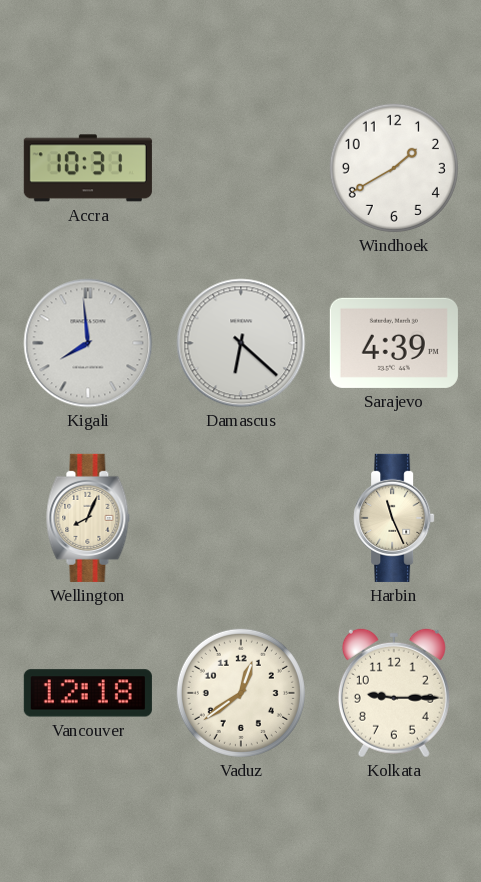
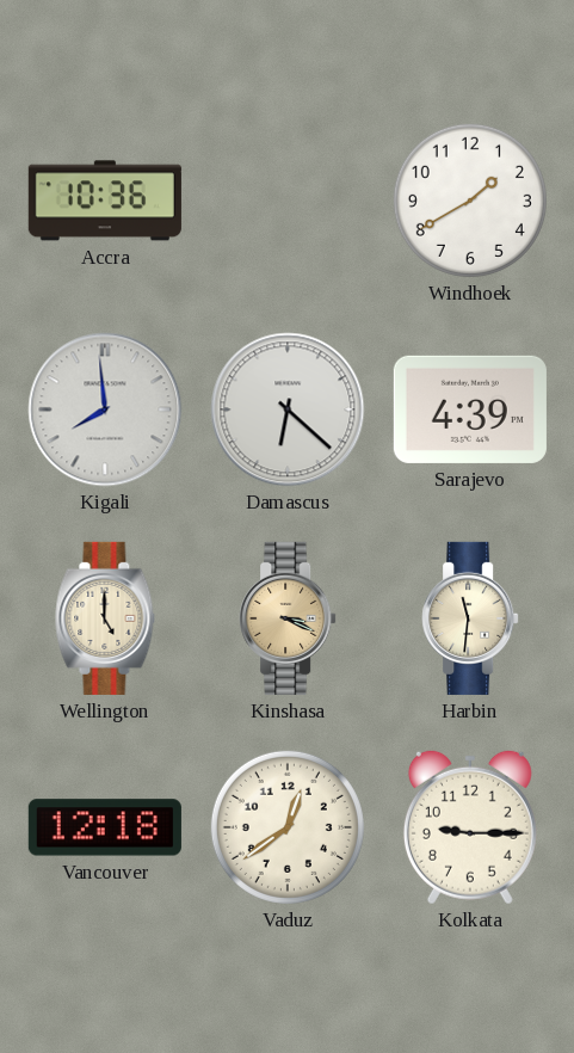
Accra: 10:31 -> 10:36
Wellington: 8:04 -> 5:00
Kinshasa: none -> 3:19
Harbin: 11:26 -> 11:31
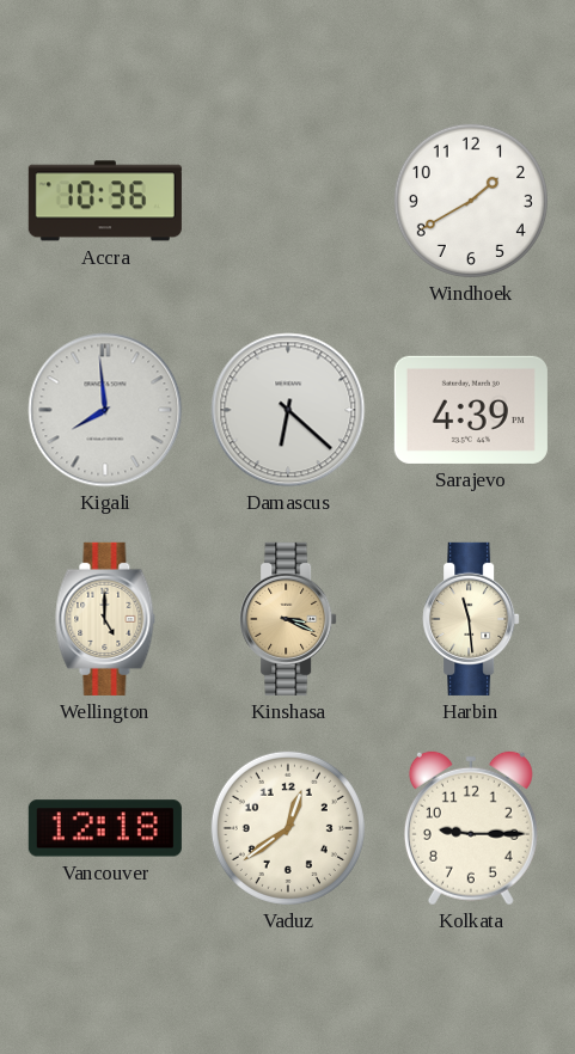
Harbin: 11:31 -> 11:29
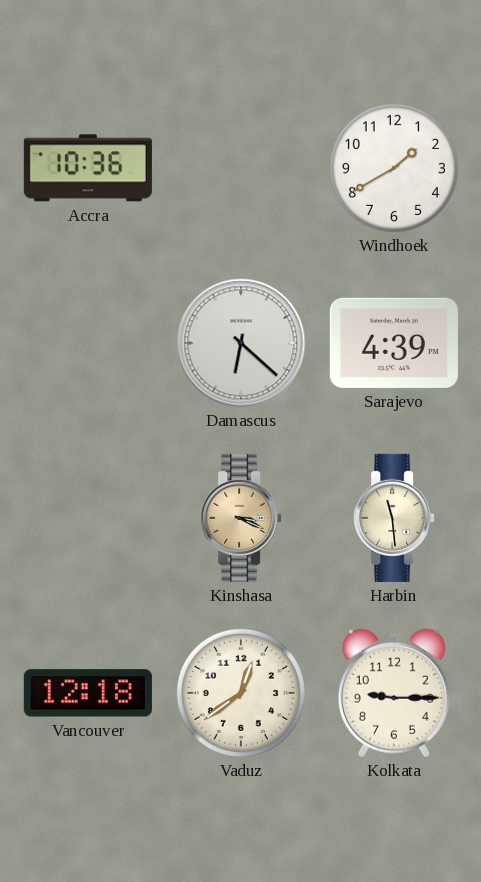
Kigali: 7:59 -> none
Wellington: 5:00 -> none
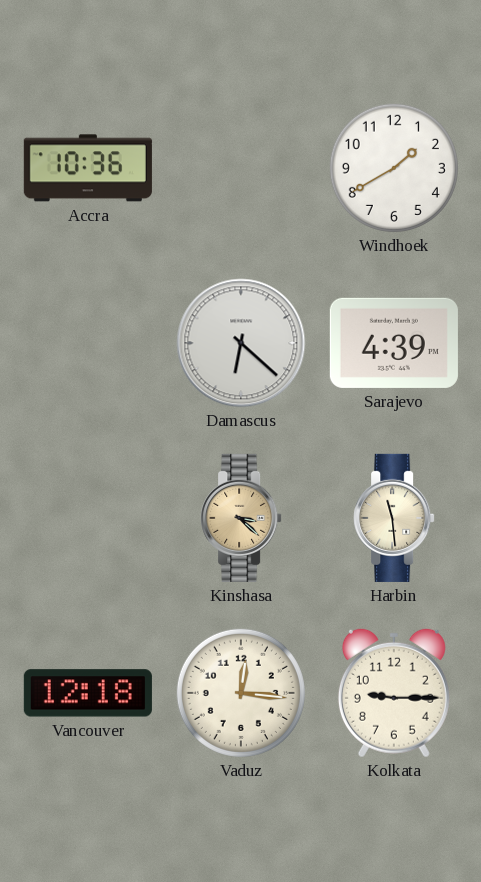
Kinshasa: 3:19 -> 3:22
Vaduz: 12:39 -> 12:16
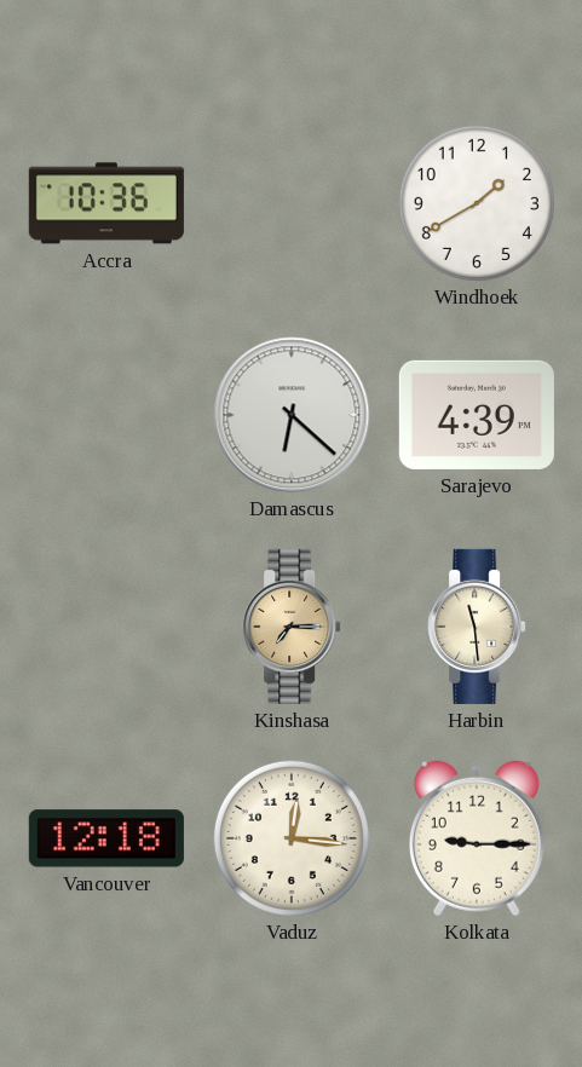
Kinshasa: 3:22 -> 7:15
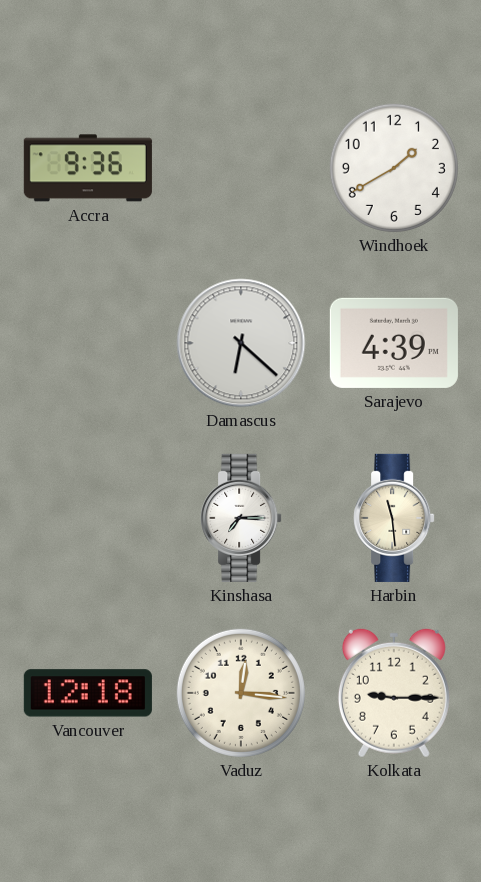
Accra: 10:36 -> 9:36
Kinshasa dial: champagne -> white
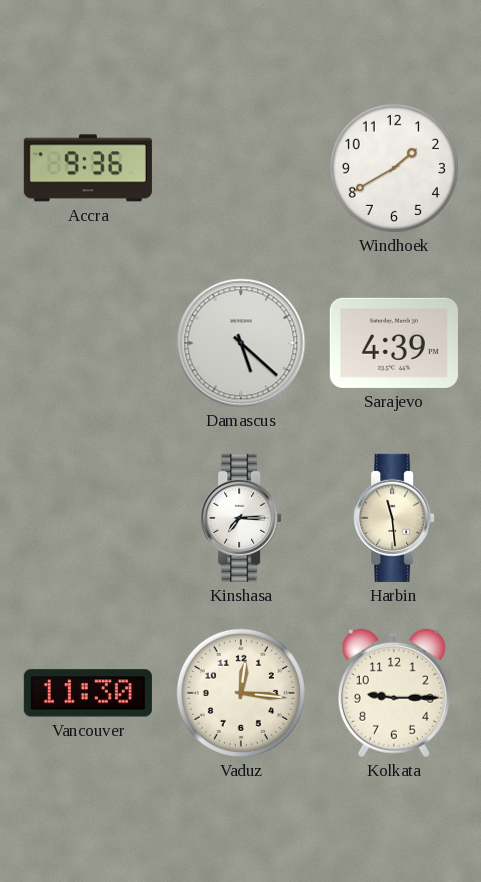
Damascus: 6:22 -> 5:22
Vancouver: 12:18 -> 11:30
